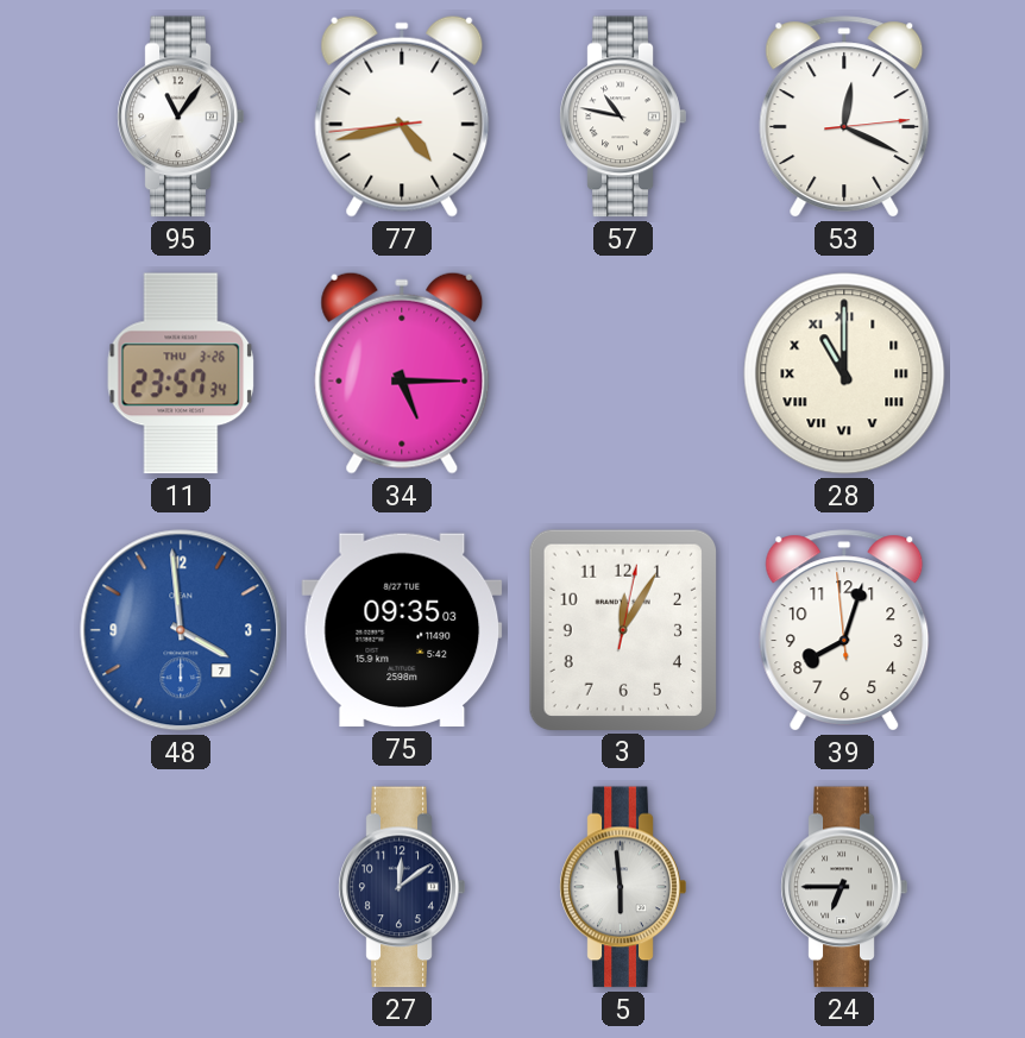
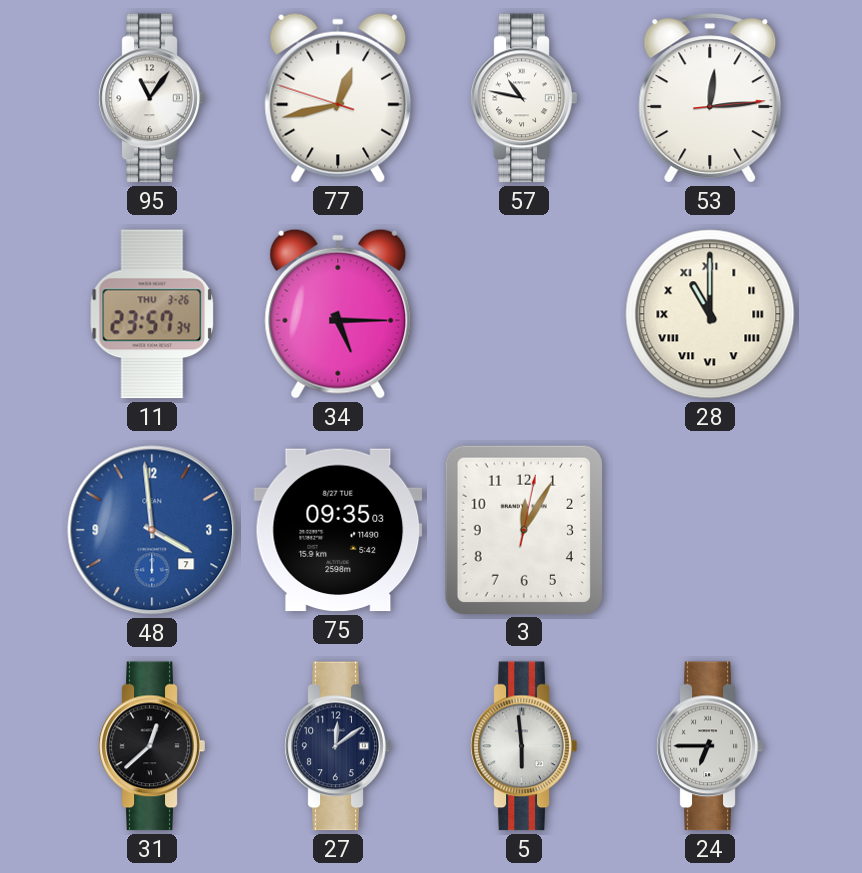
77: 4:42 -> 12:42
53: 12:19 -> 12:14
39: 8:02 -> none
31: none -> 12:38
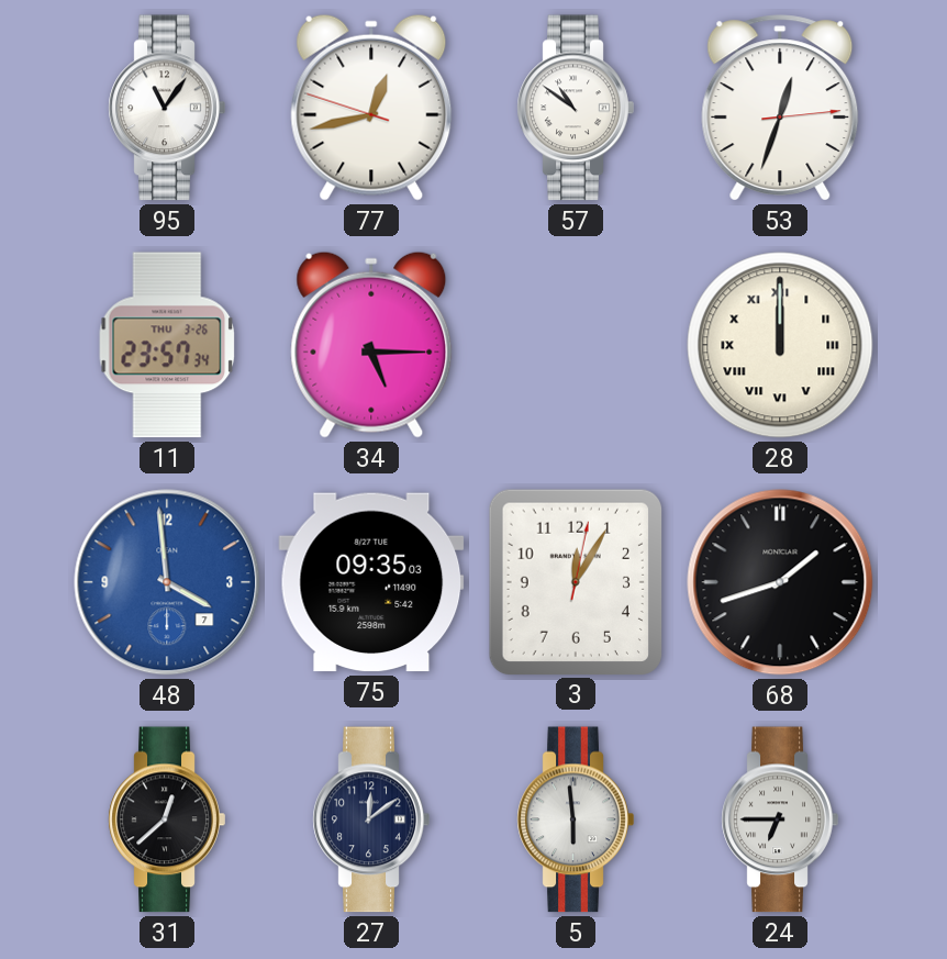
57: 10:47 -> 10:51
53: 12:14 -> 12:33
28: 11:00 -> 12:00
68: none -> 1:42
